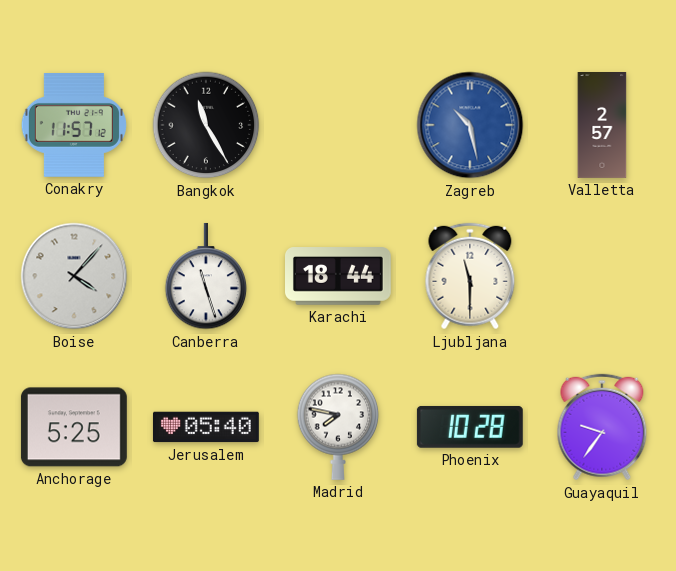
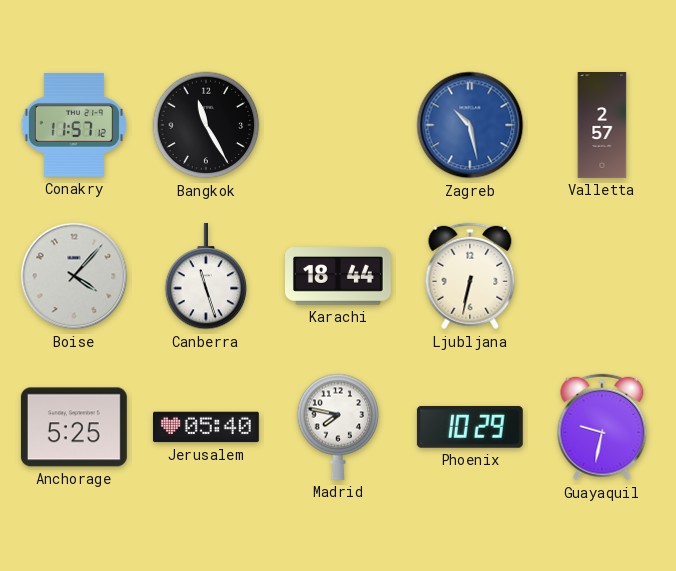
Ljubljana: 11:30 -> 6:32
Phoenix: 10:28 -> 10:29
Guayaquil: 9:36 -> 9:32
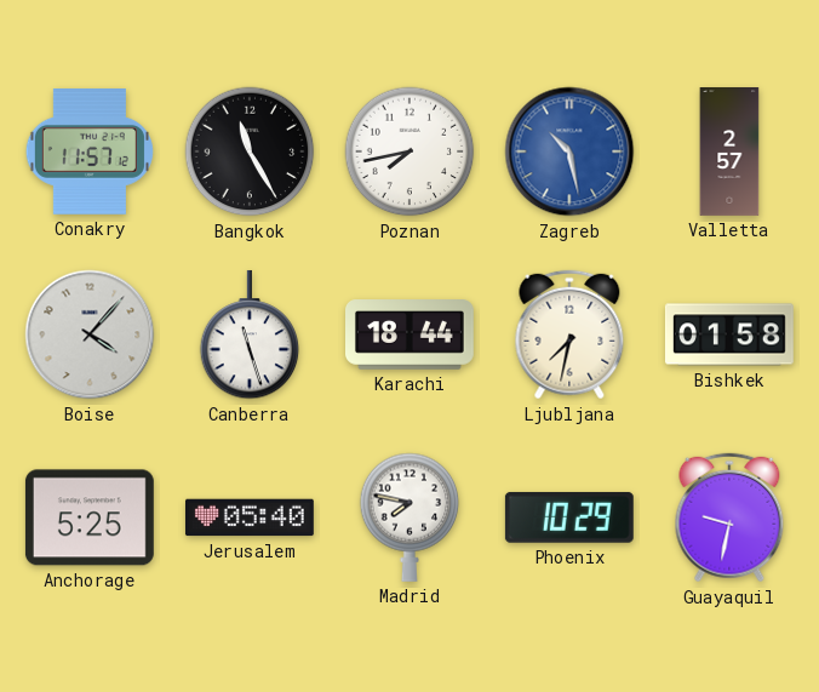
Poznan: none -> 7:43
Ljubljana: 6:32 -> 7:32
Bishkek: none -> 01:58
